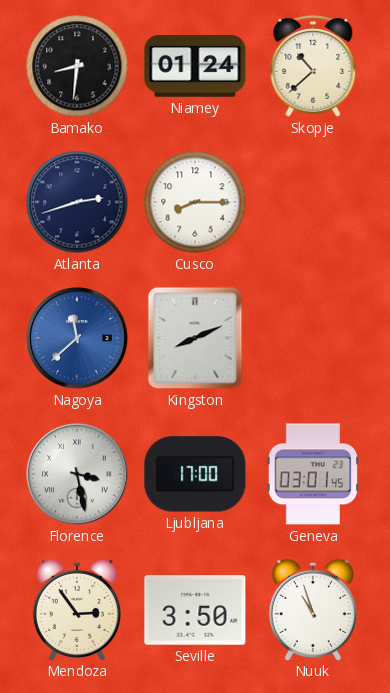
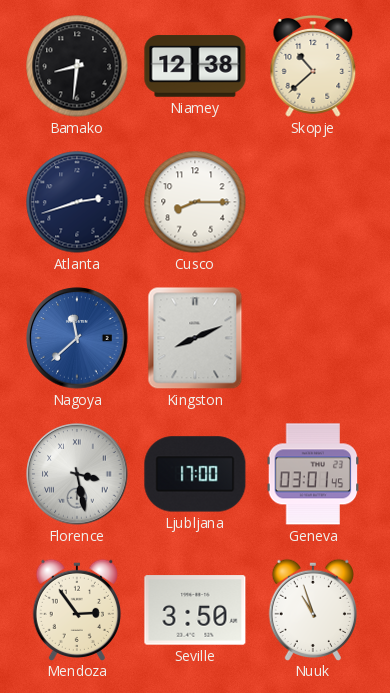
Niamey: 01:24 -> 12:38
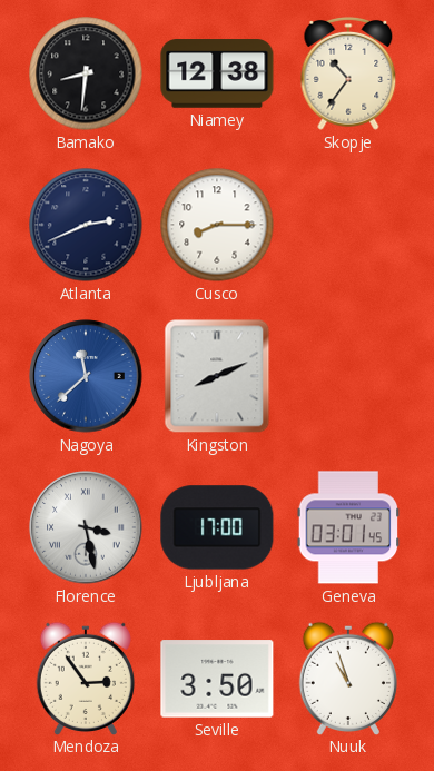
Skopje: 10:38 -> 10:36
Atlanta: 2:42 -> 2:41
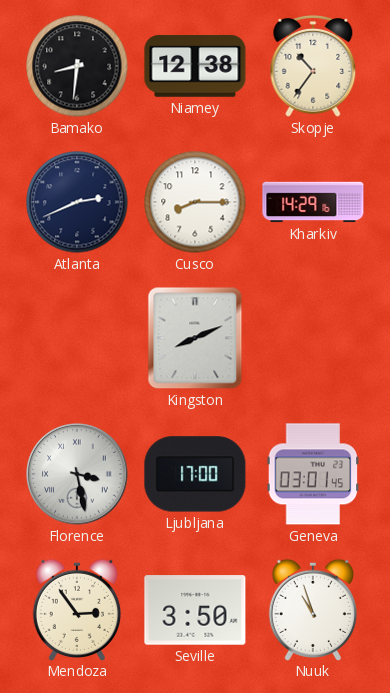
Kharkiv: none -> 14:29
Nagoya: 11:38 -> none
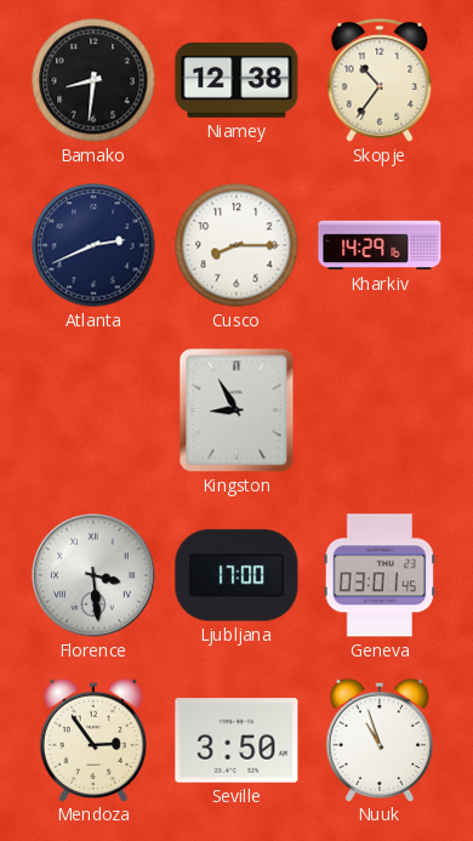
Kingston: 8:11 -> 8:55
Florence: 3:28 -> 3:29
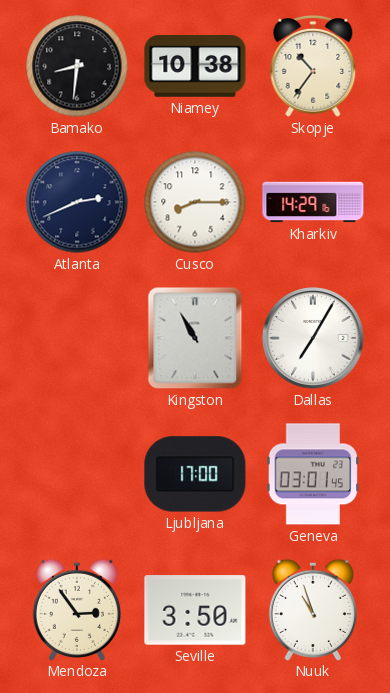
Niamey: 12:38 -> 10:38
Kingston: 8:55 -> 10:55
Dallas: none -> 7:05
Florence: 3:29 -> none
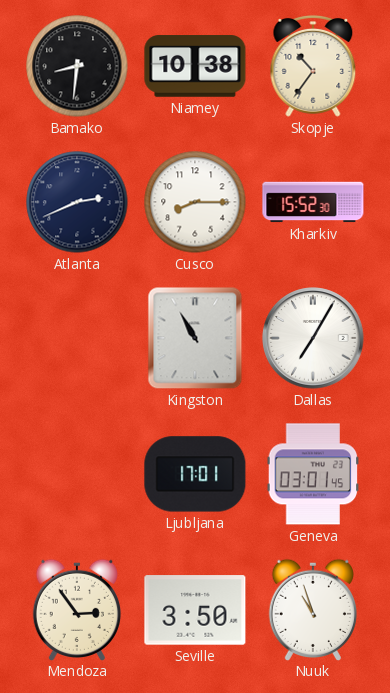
Kharkiv: 14:29 -> 15:52
Ljubljana: 17:00 -> 17:01
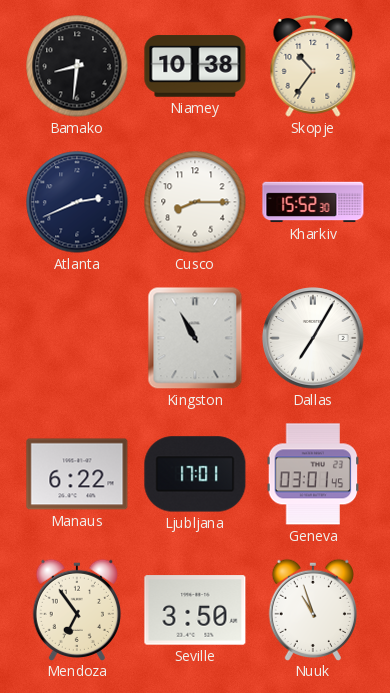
Manaus: none -> 6:22
Mendoza: 2:54 -> 6:54
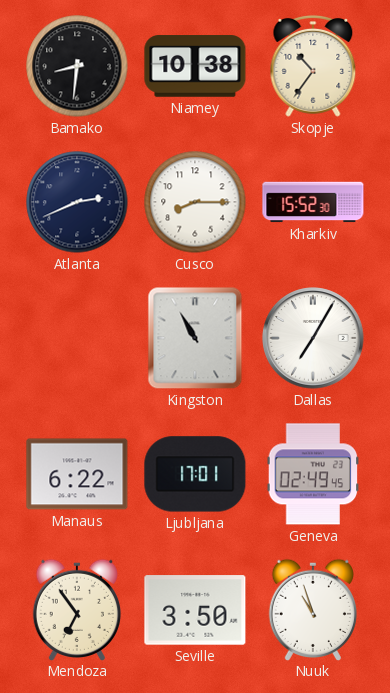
Geneva: 03:01 -> 02:49
